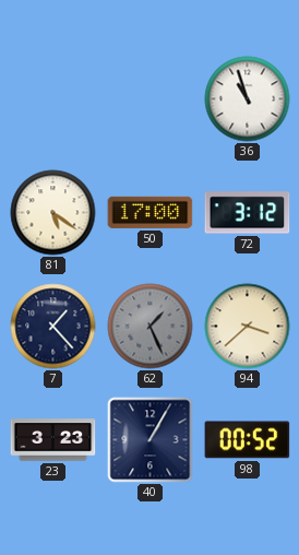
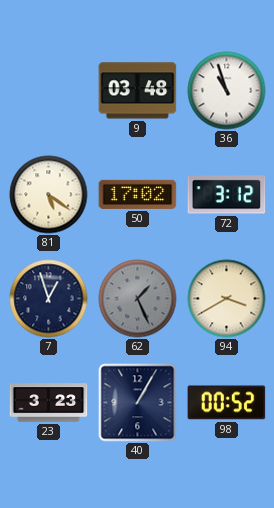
9: none -> 03:48
50: 17:00 -> 17:02
7: 1:23 -> 12:57
94: 3:38 -> 3:40
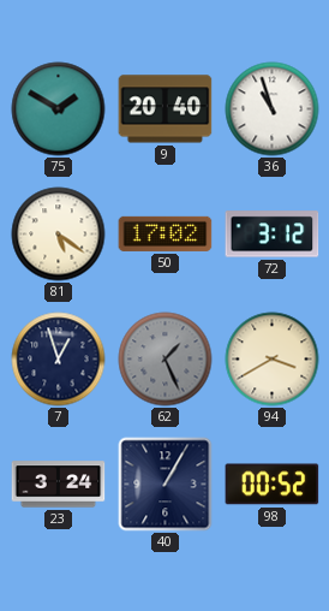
75: none -> 1:50
9: 03:48 -> 20:40
23: 3:23 -> 3:24
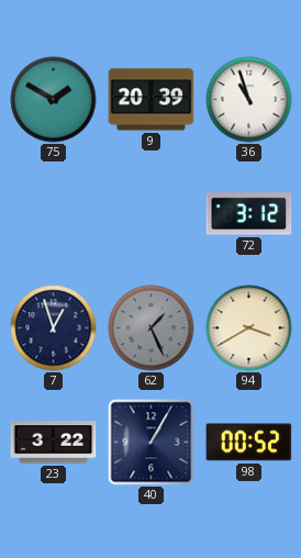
9: 20:40 -> 20:39
81: 5:21 -> none
50: 17:02 -> none
23: 3:24 -> 3:22
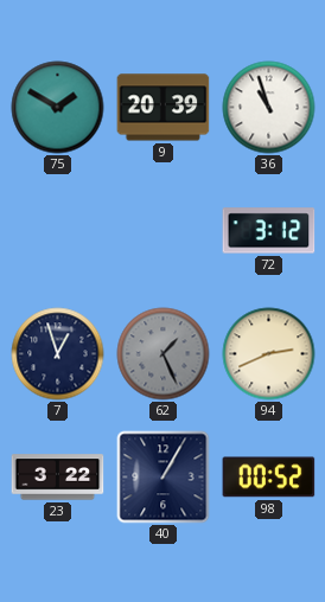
94: 3:40 -> 2:41
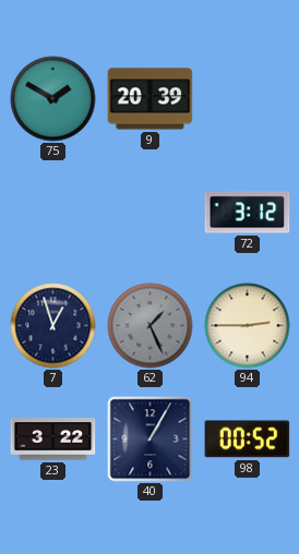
36: 10:57 -> none
94: 2:41 -> 2:45
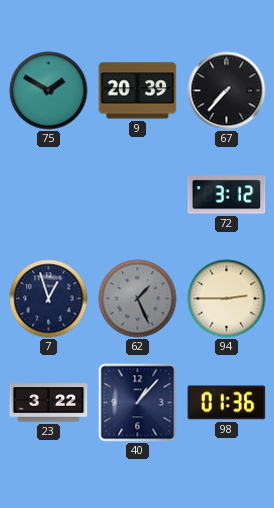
67: none -> 7:37
40: 1:05 -> 1:07
98: 00:52 -> 01:36
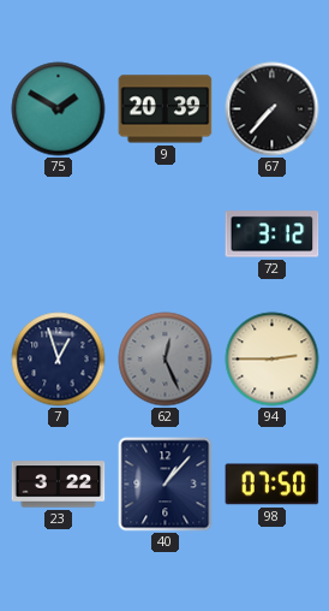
62: 1:26 -> 12:26
98: 01:36 -> 07:50
